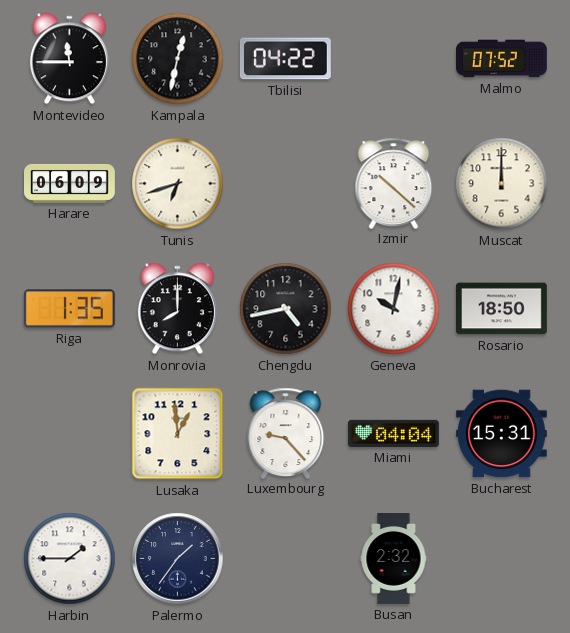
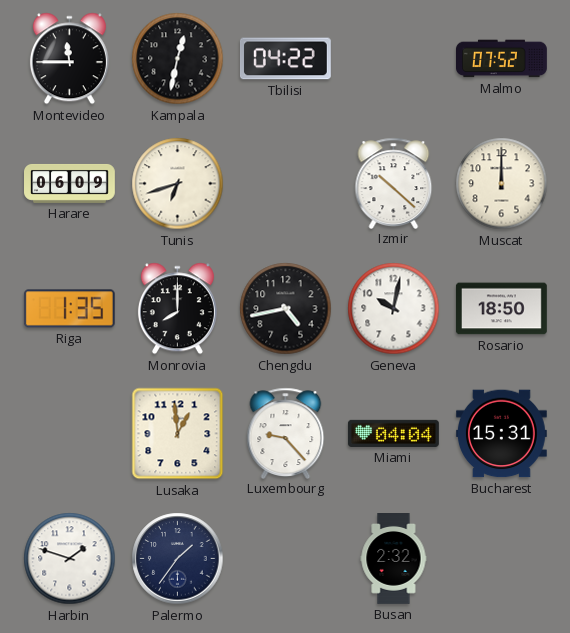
Harbin: 1:45 -> 1:48
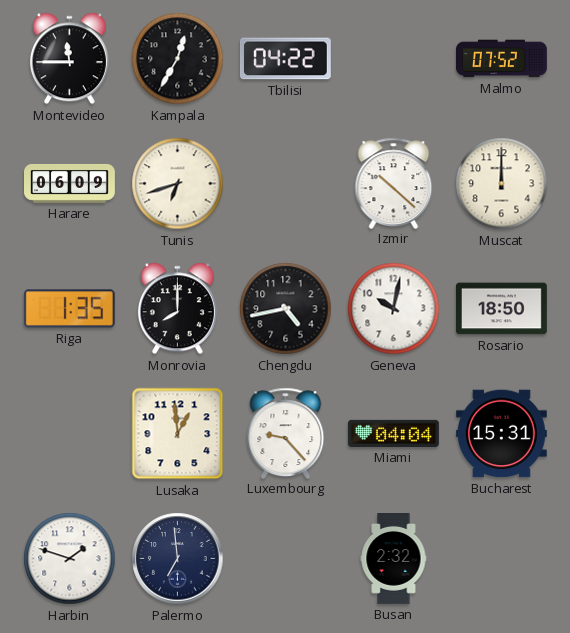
Kampala: 12:32 -> 12:35
Palermo: 1:36 -> 6:59
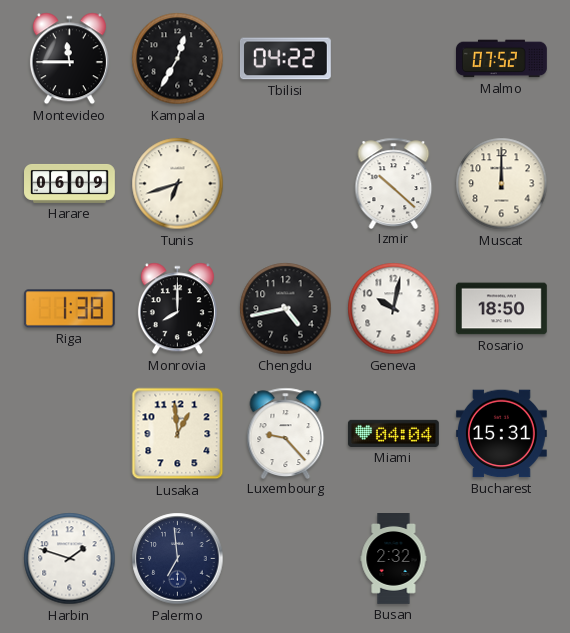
Riga: 1:35 -> 1:38
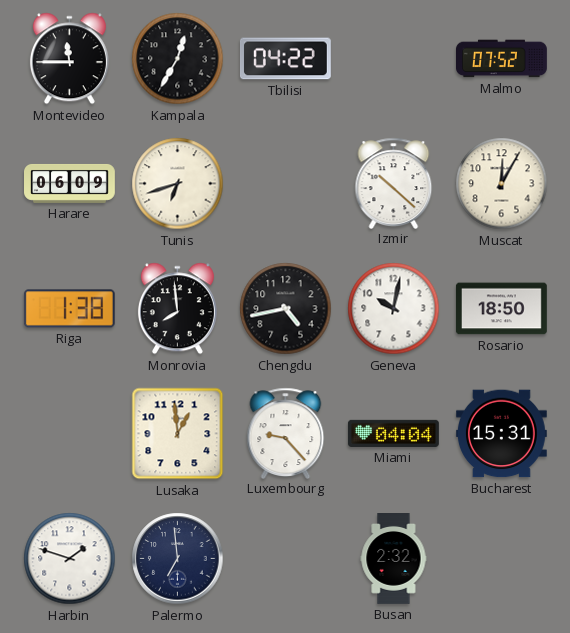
Muscat: 12:00 -> 12:05
Monrovia: 8:00 -> 7:59
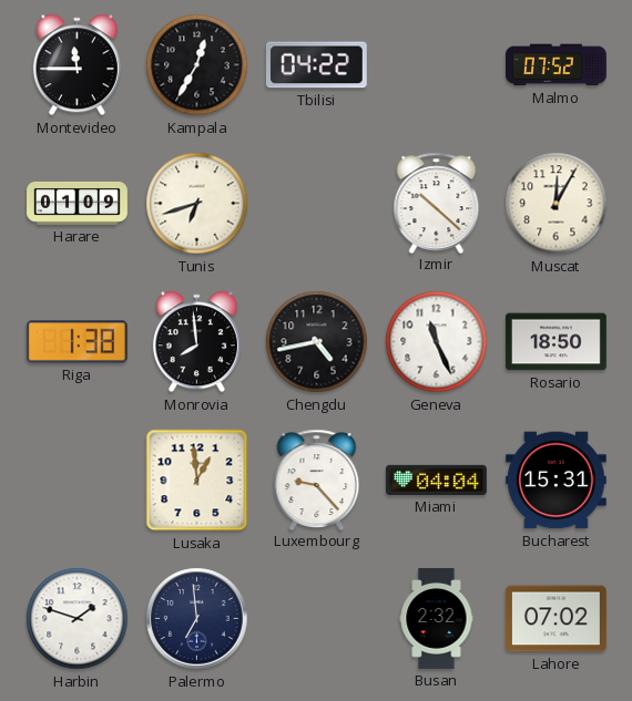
Harare: 06:09 -> 01:09
Geneva: 10:02 -> 11:26
Lahore: none -> 07:02
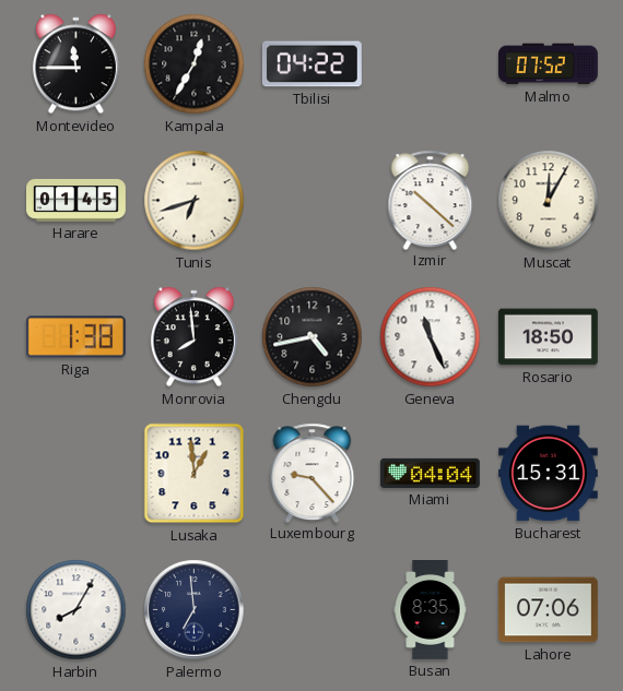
Harare: 01:09 -> 01:45
Harbin: 1:48 -> 8:05
Busan: 2:32 -> 8:35
Lahore: 07:02 -> 07:06
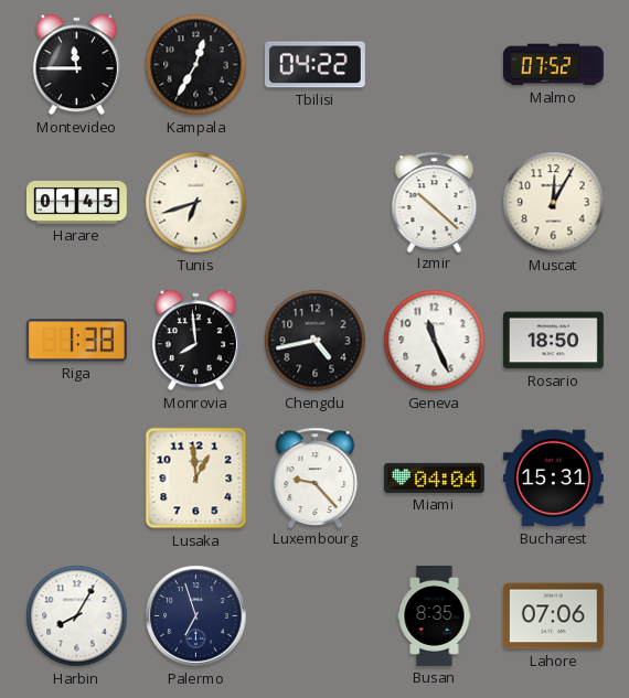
Palermo: 6:59 -> 6:57
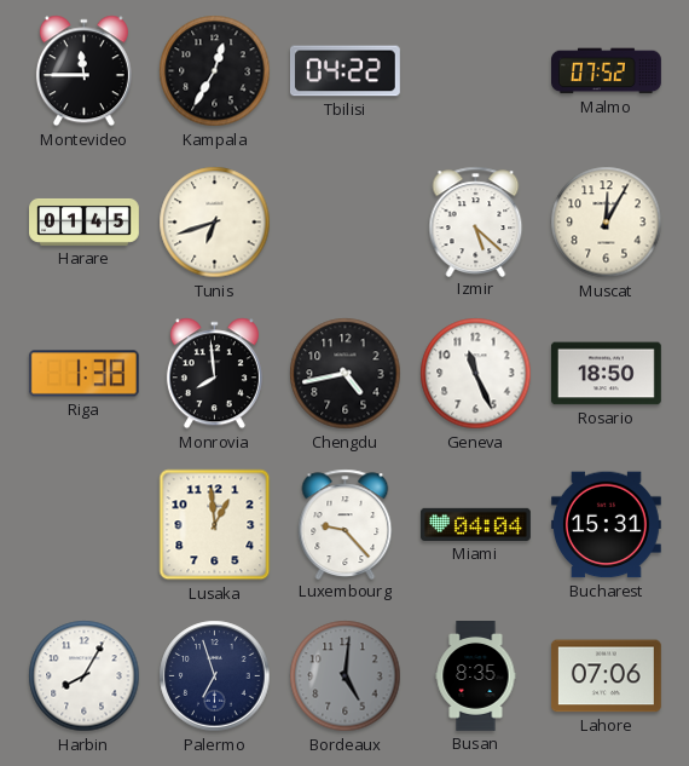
Izmir: 10:22 -> 5:22
Bordeaux: none -> 5:01
